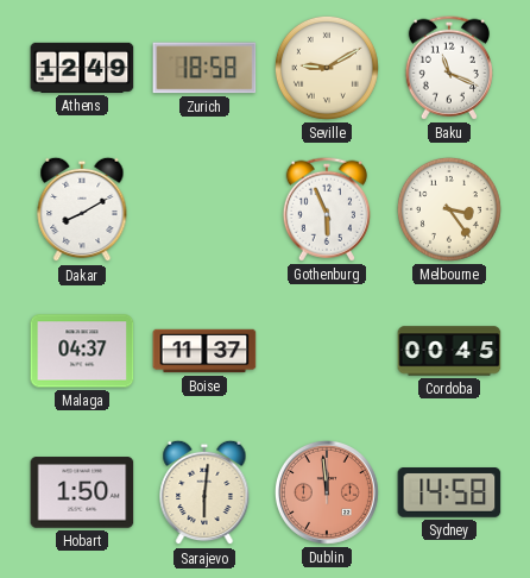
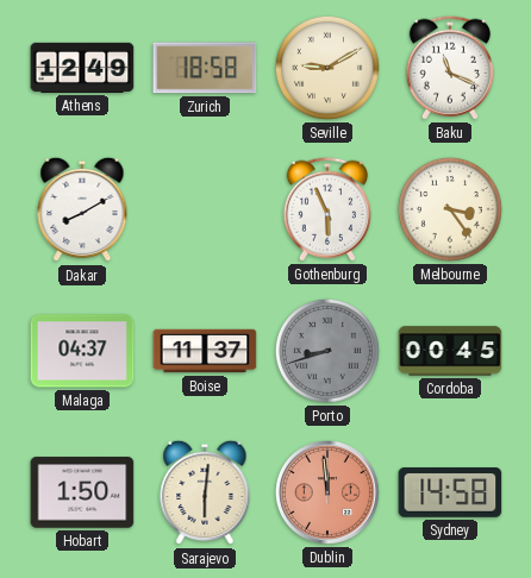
Porto: none -> 8:42
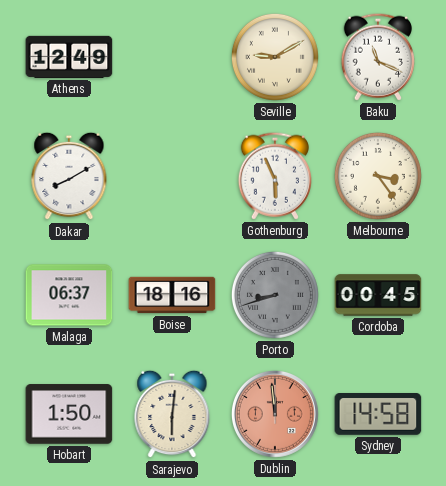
Zurich: 18:58 -> none
Malaga: 04:37 -> 06:37
Boise: 11:37 -> 18:16
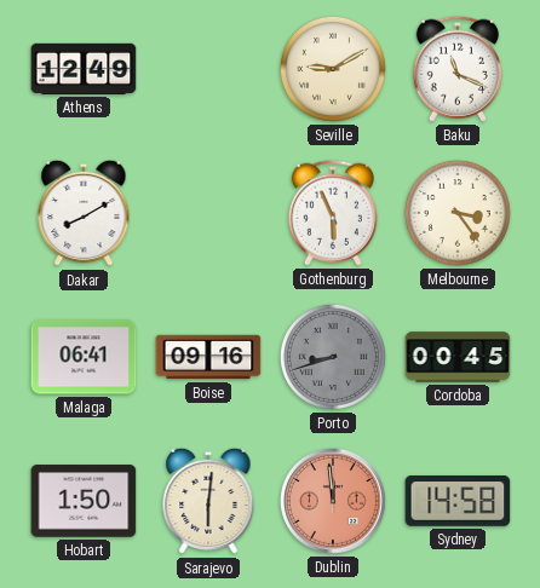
Malaga: 06:37 -> 06:41
Boise: 18:16 -> 09:16
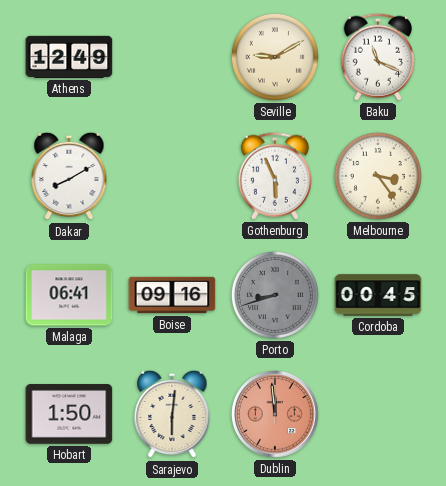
Sydney: 14:58 -> none
